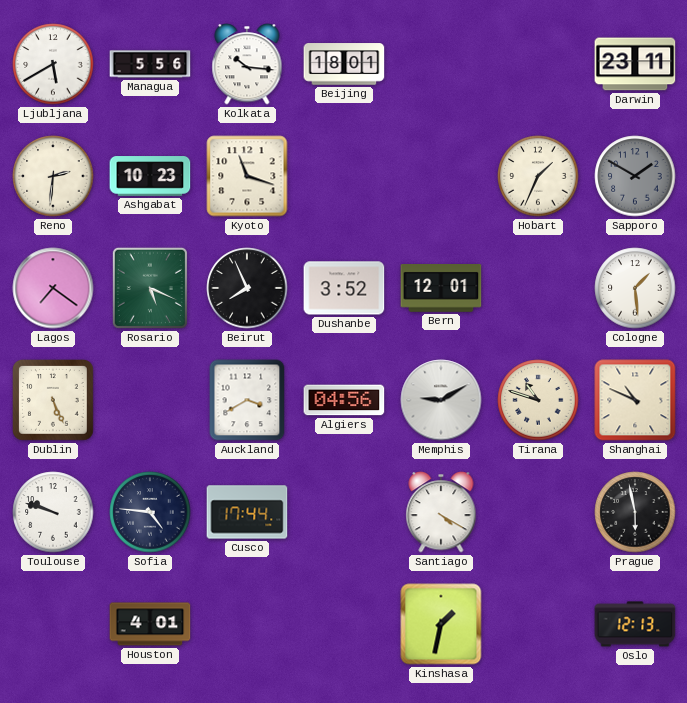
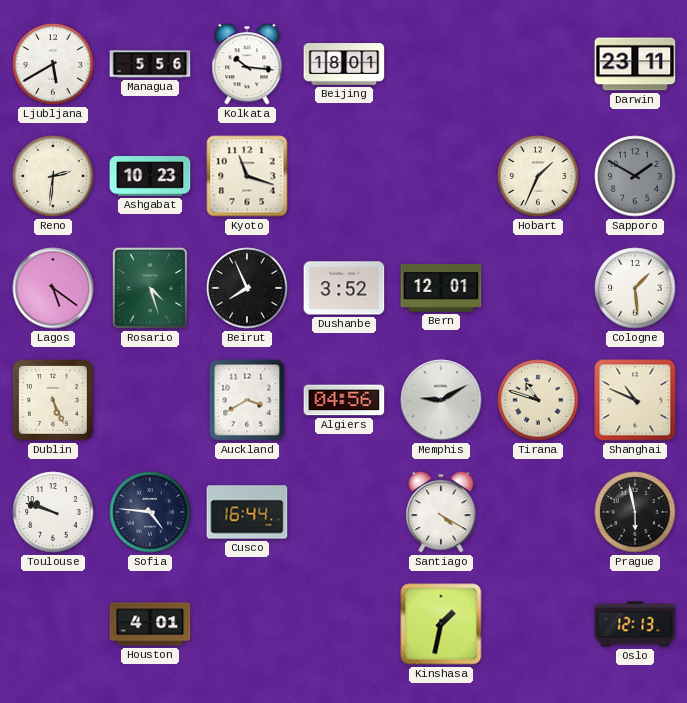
Lagos: 7:21 -> 5:21
Rosario: 5:19 -> 4:27
Cusco: 17:44 -> 16:44
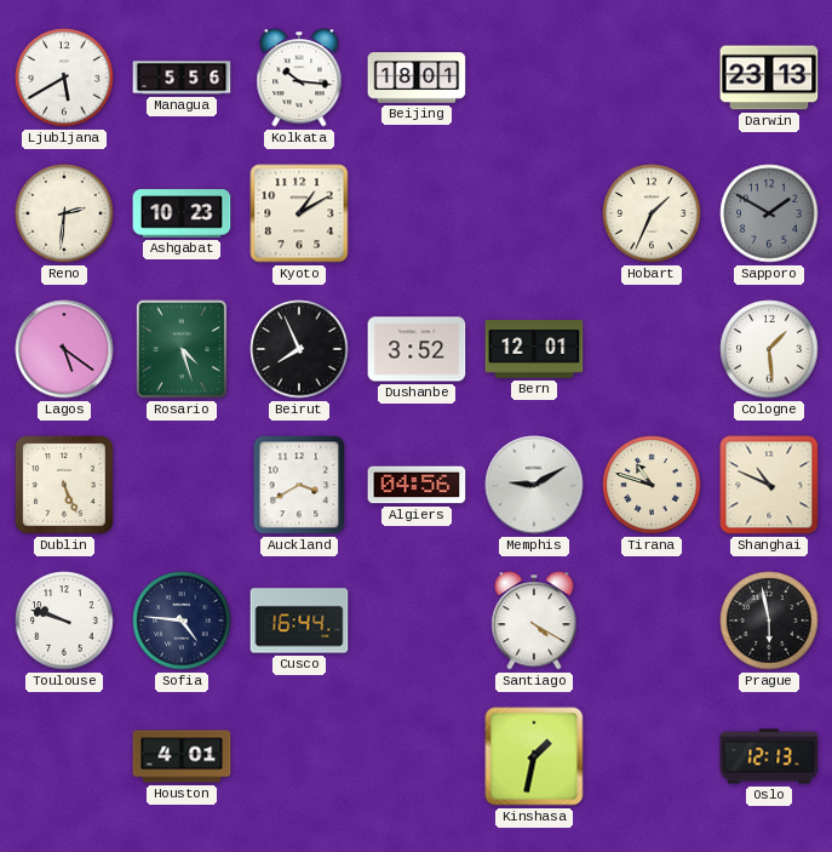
Darwin: 23:11 -> 23:13
Kyoto: 11:18 -> 1:10
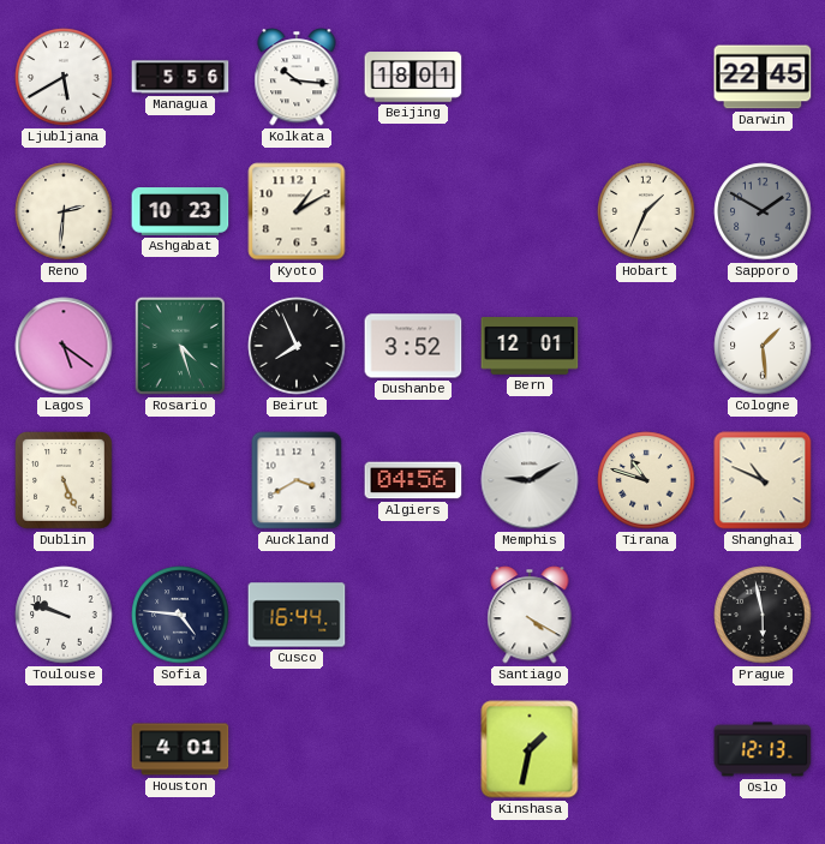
Darwin: 23:13 -> 22:45
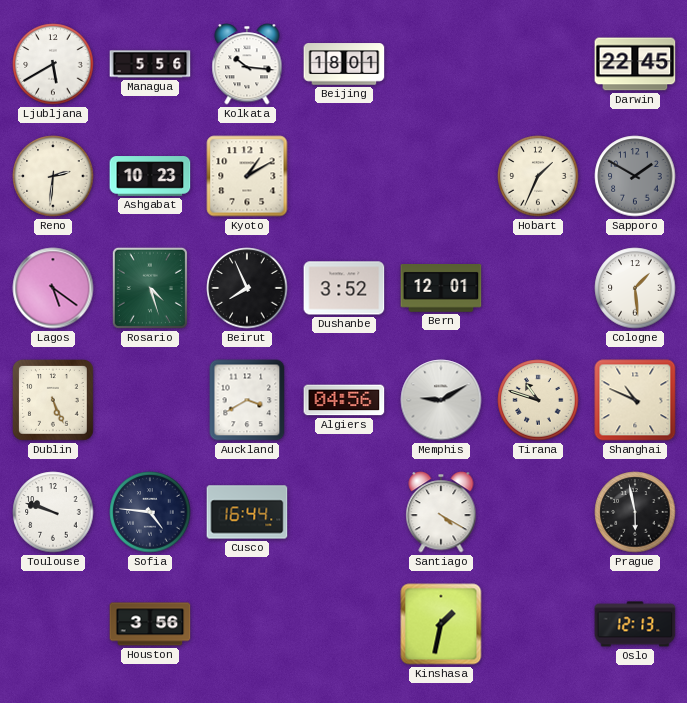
Houston: 4:01 -> 3:56
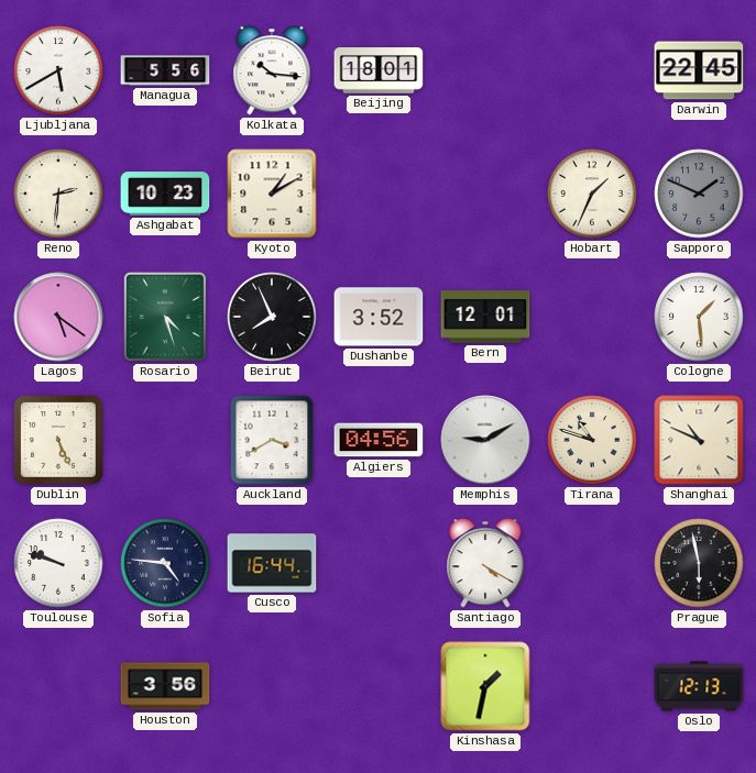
Sapporo: 1:50 -> 1:49
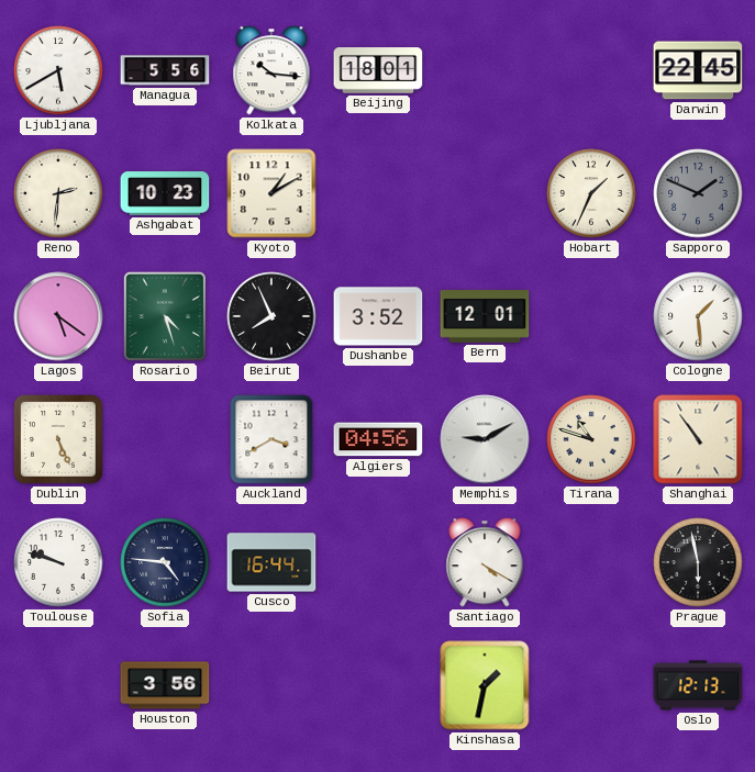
Shanghai: 10:49 -> 10:54
